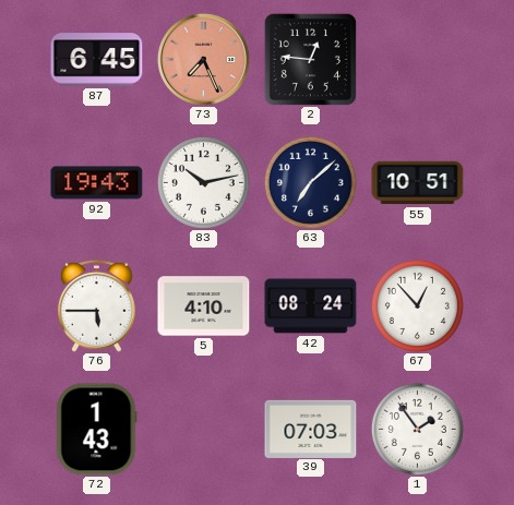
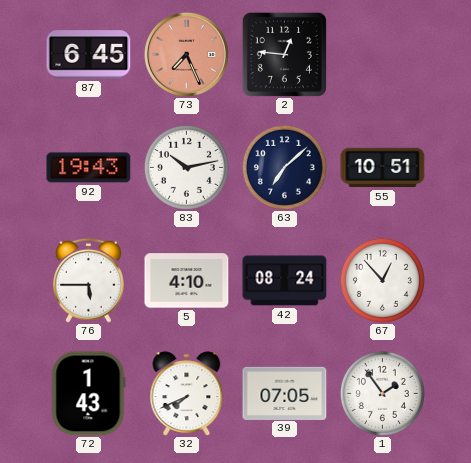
32: none -> 7:41
39: 07:03 -> 07:05
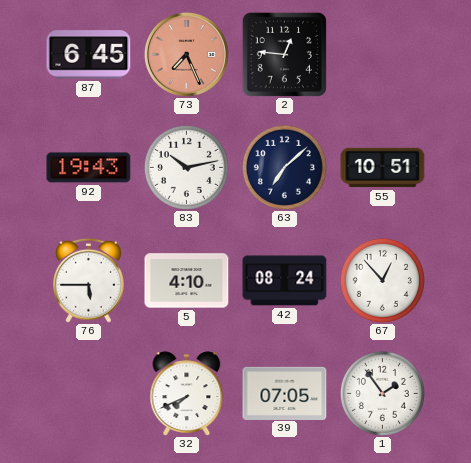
72: 1:43 -> none
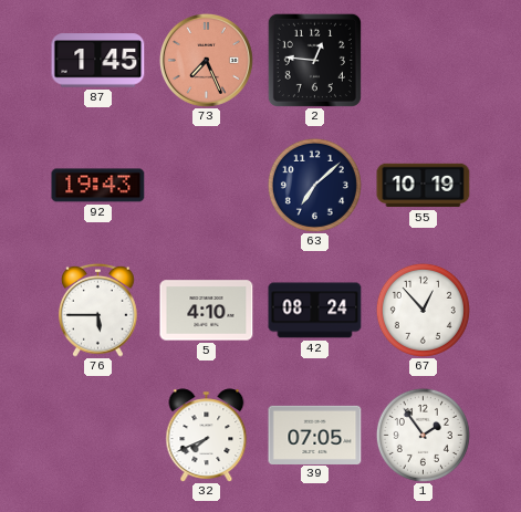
87: 6:45 -> 1:45
83: 10:13 -> none
55: 10:51 -> 10:19
